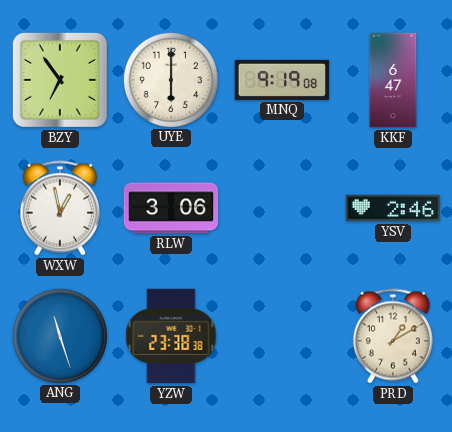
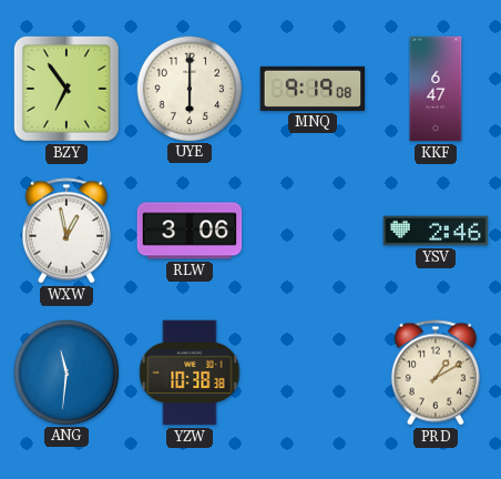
ANG: 11:27 -> 11:31
YZW: 23:38 -> 10:38
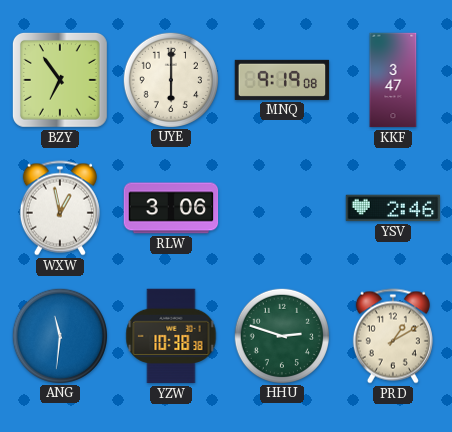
KKF: 6:47 -> 3:47
HHU: none -> 2:48
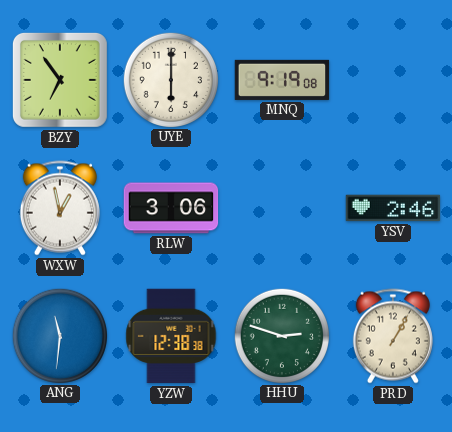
KKF: 3:47 -> none
YZW: 10:38 -> 12:38
PRD: 1:10 -> 1:05
